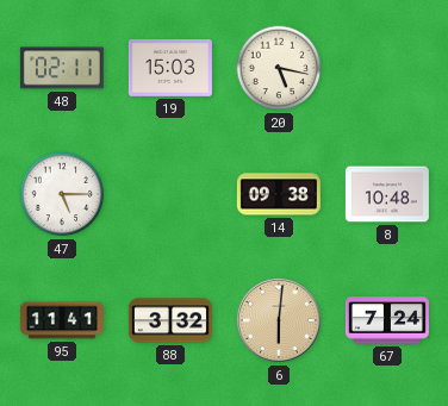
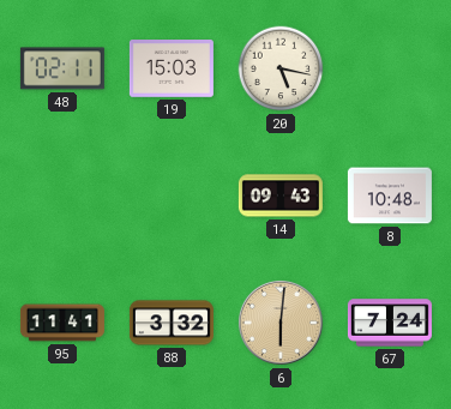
47: 5:15 -> none
14: 09:38 -> 09:43
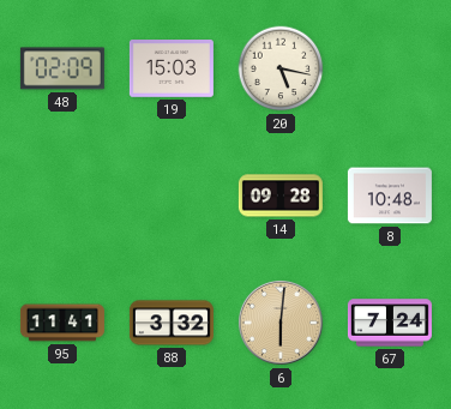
48: 02:11 -> 02:09
14: 09:43 -> 09:28
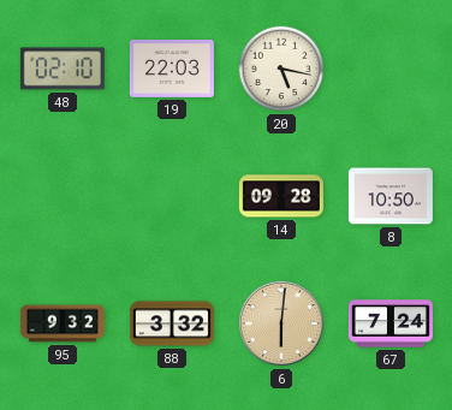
48: 02:09 -> 02:10
19: 15:03 -> 22:03
8: 10:48 -> 10:50
95: 11:41 -> 9:32
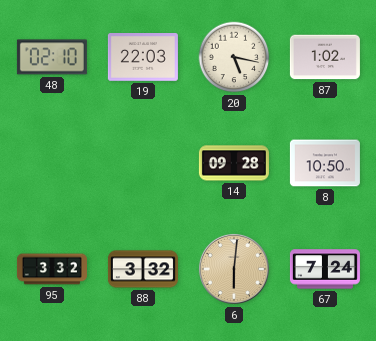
87: none -> 1:02
95: 9:32 -> 3:32
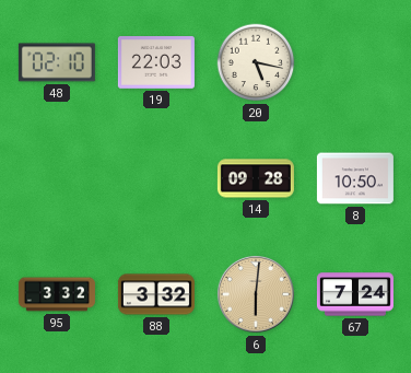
87: 1:02 -> none
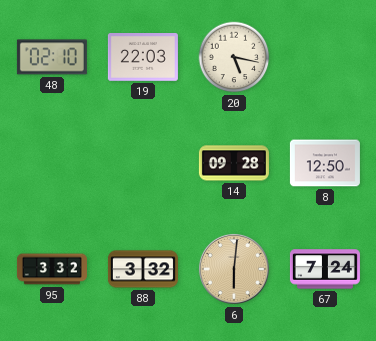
8: 10:50 -> 12:50
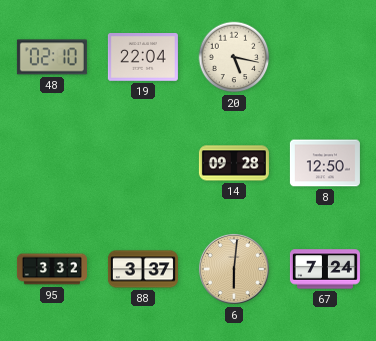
19: 22:03 -> 22:04
88: 3:32 -> 3:37
